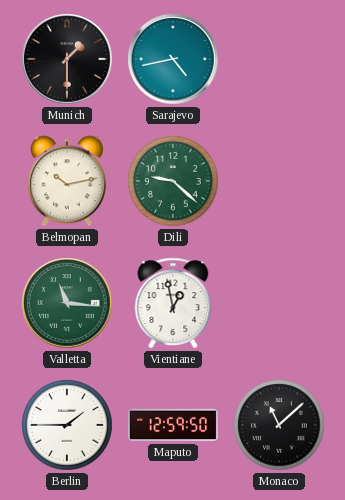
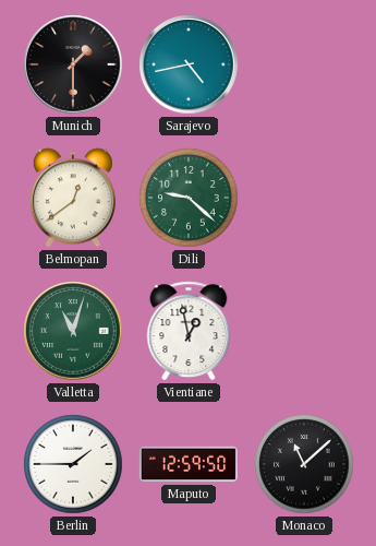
Belmopan: 10:13 -> 12:39
Valletta: 11:16 -> 11:03
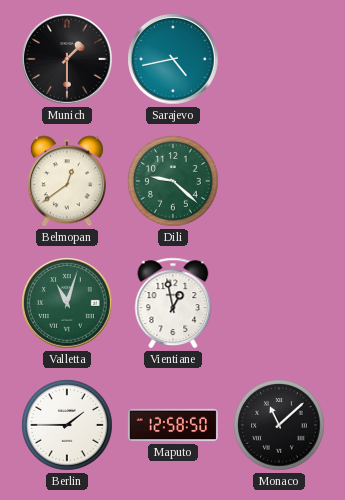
Maputo: 12:59 -> 12:58
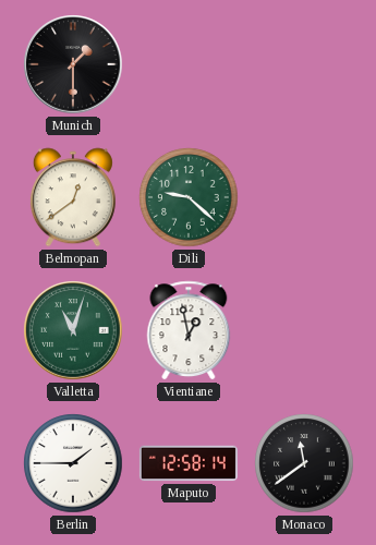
Sarajevo: 4:43 -> none
Maputo: 12:58:50 -> 12:58:14
Monaco: 11:08 -> 11:39
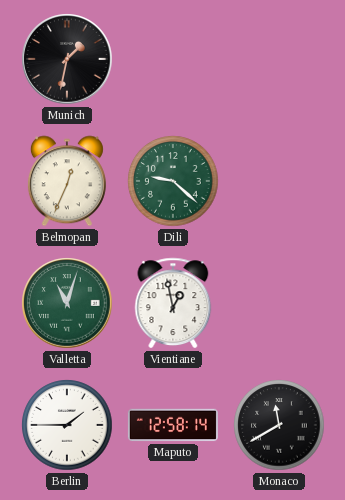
Munich: 1:30 -> 1:32
Belmopan: 12:39 -> 12:34
Monaco: 11:39 -> 11:40
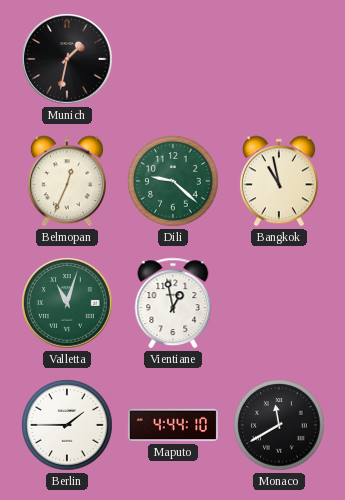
Bangkok: none -> 10:58
Maputo: 12:58 -> 4:44
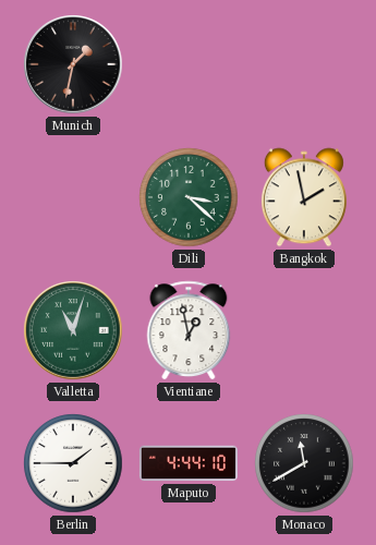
Belmopan: 12:34 -> none
Dili: 9:22 -> 3:22
Bangkok: 10:58 -> 1:58
